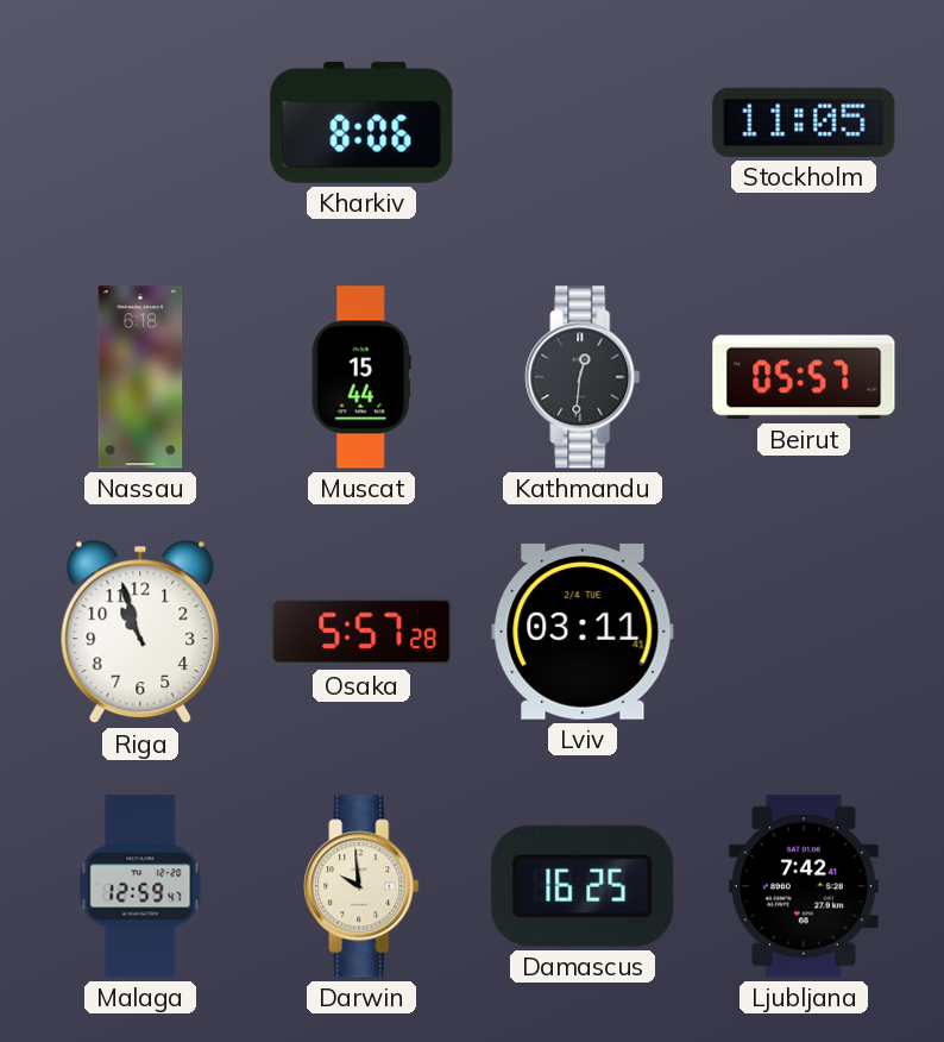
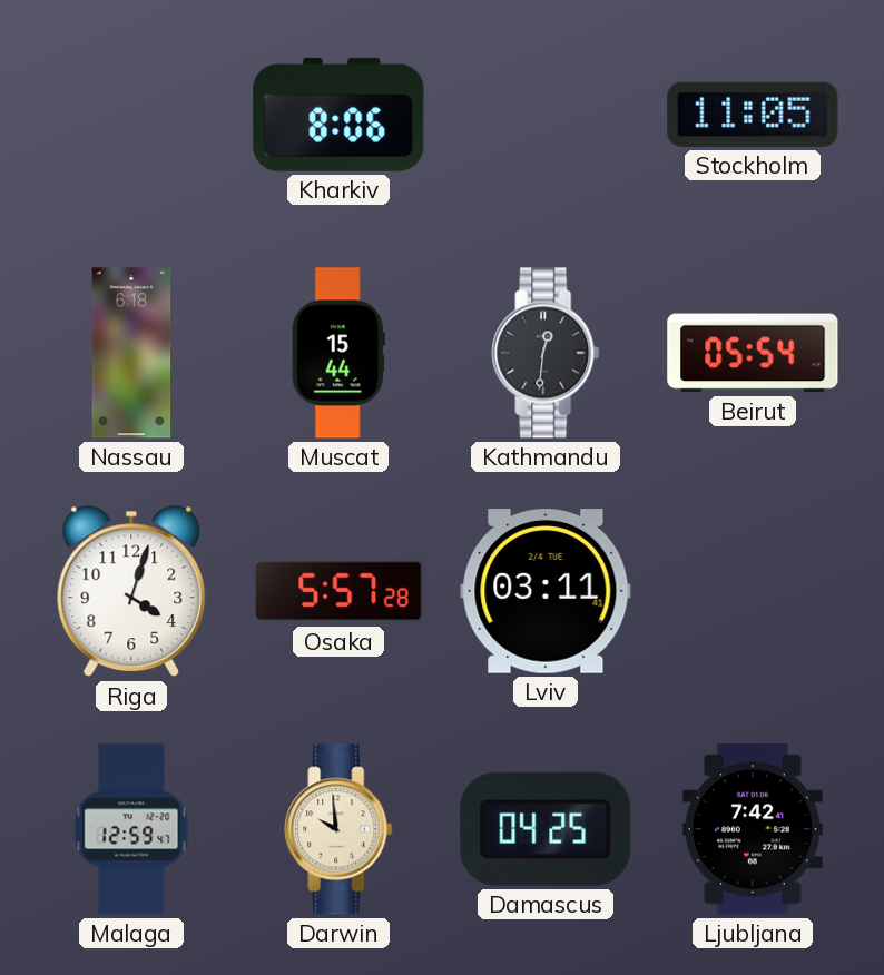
Beirut: 05:57 -> 05:54
Riga: 10:57 -> 4:03
Damascus: 16:25 -> 04:25
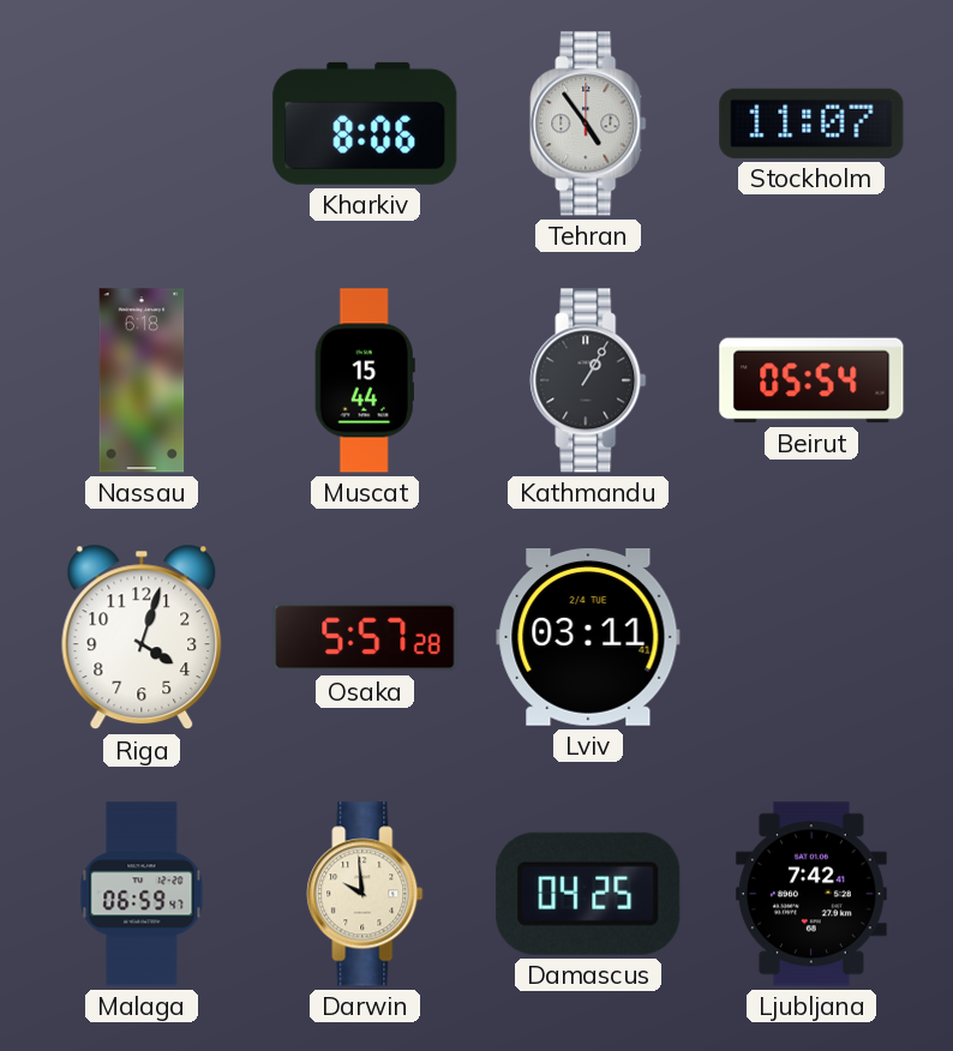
Tehran: none -> 4:54
Stockholm: 11:05 -> 11:07
Kathmandu: 12:31 -> 1:05
Malaga: 12:59 -> 06:59
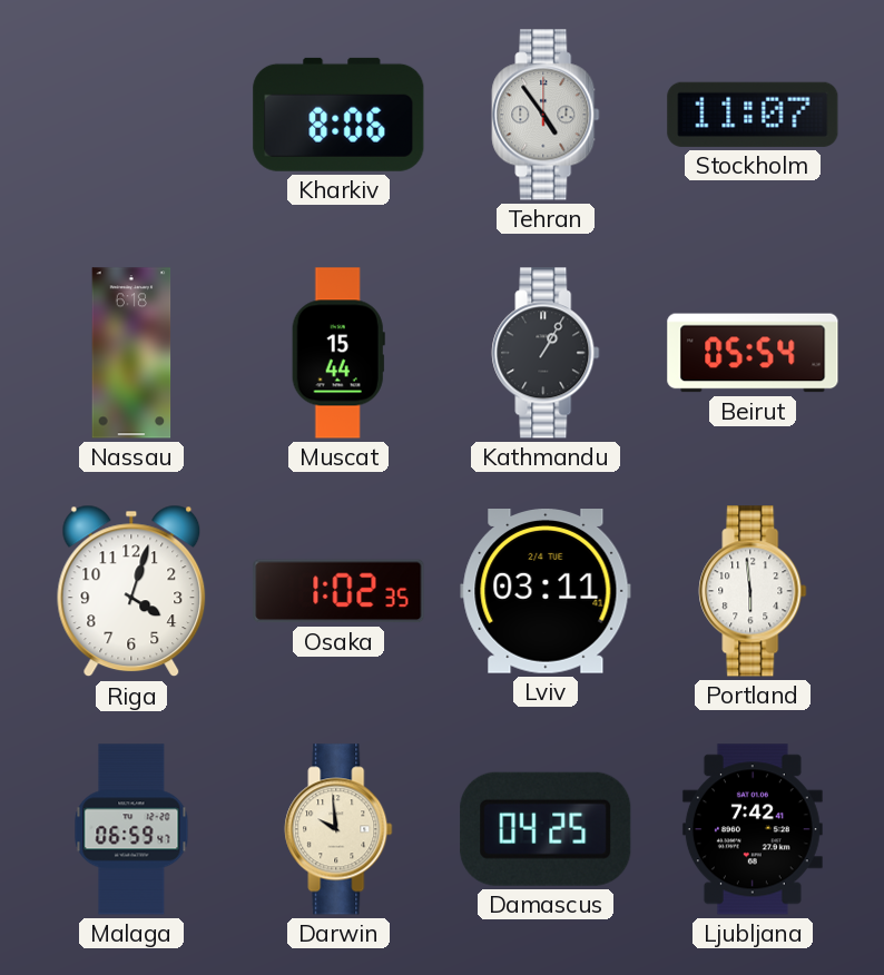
Osaka: 5:57 -> 1:02
Portland: none -> 5:59
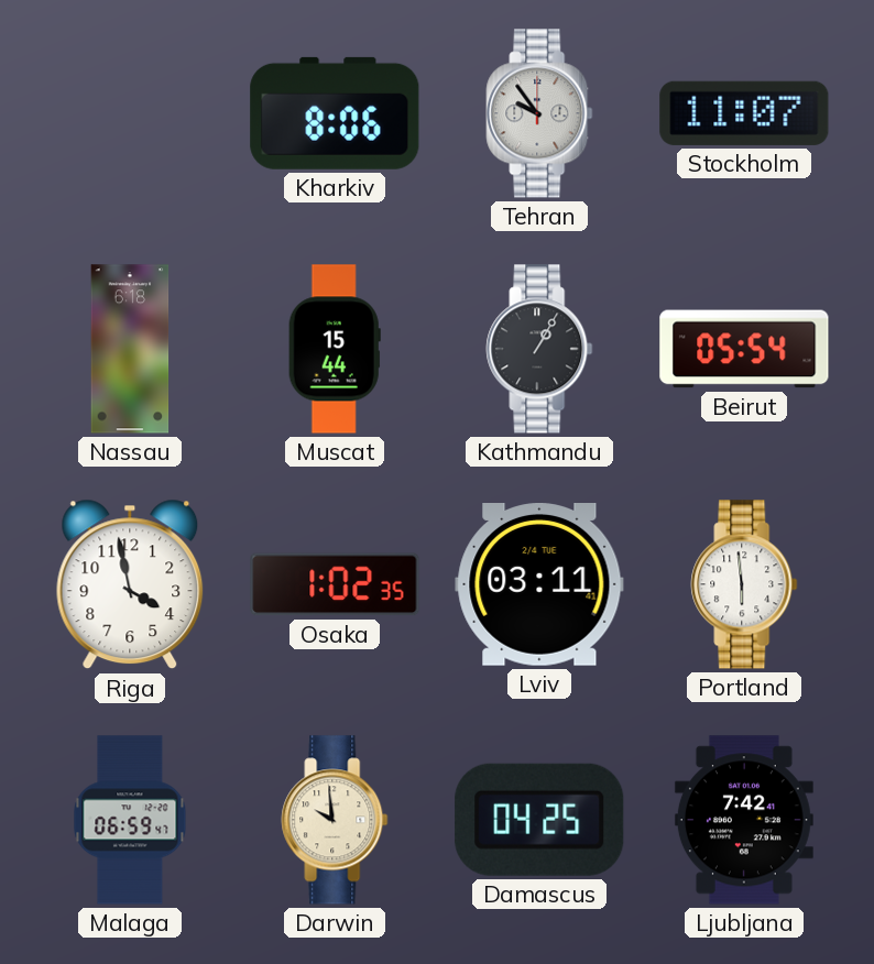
Tehran: 4:54 -> 9:54
Riga: 4:03 -> 3:58
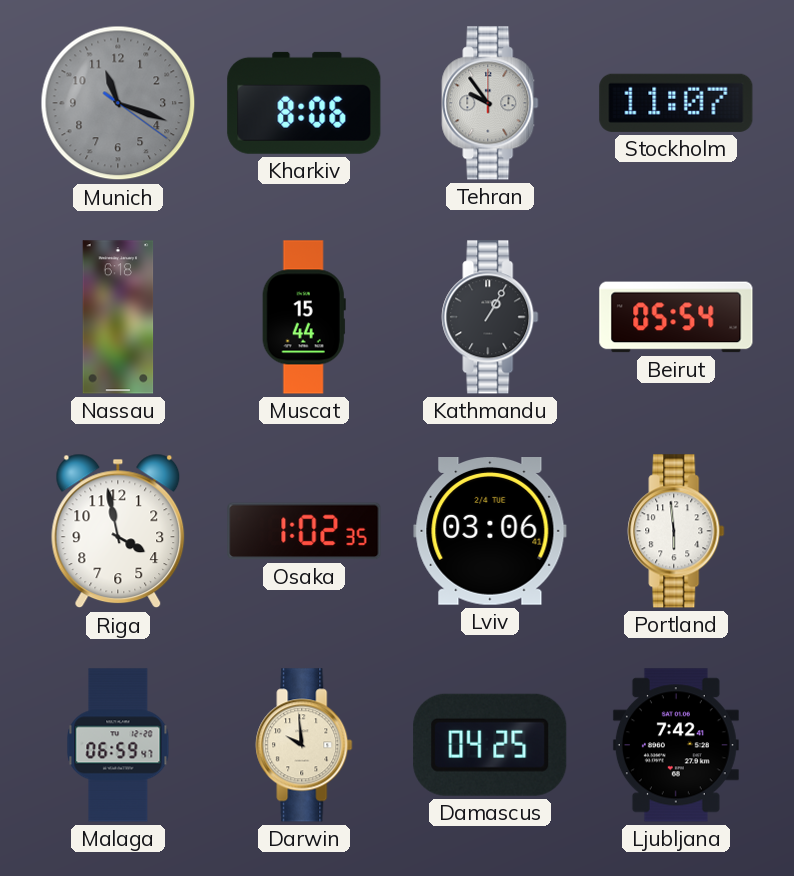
Munich: none -> 11:18
Lviv: 03:11 -> 03:06
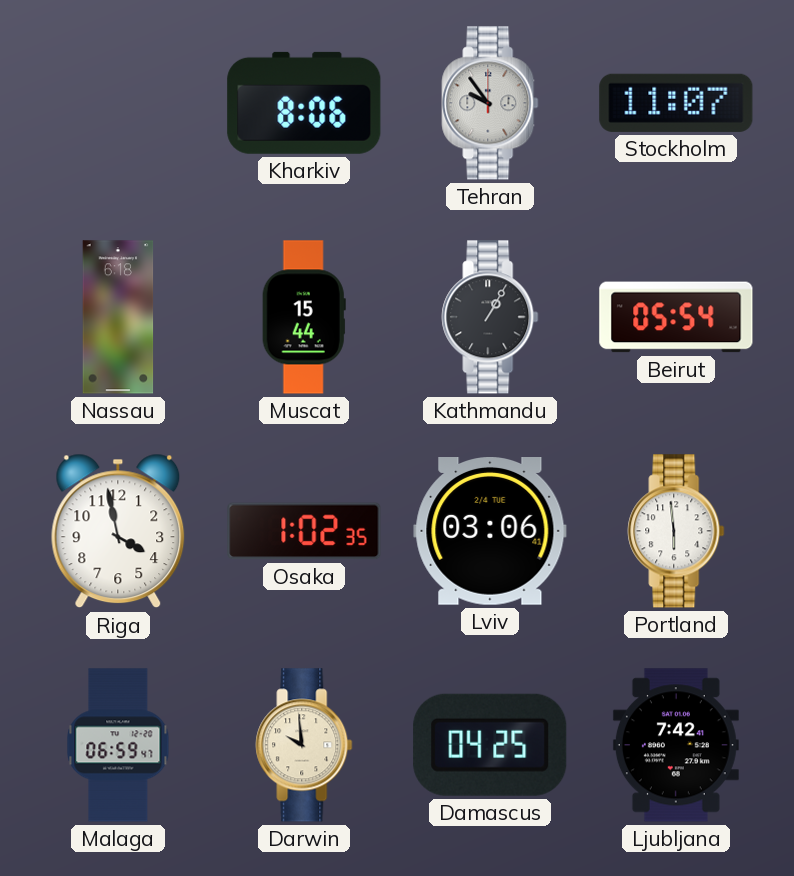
Munich: 11:18 -> none
